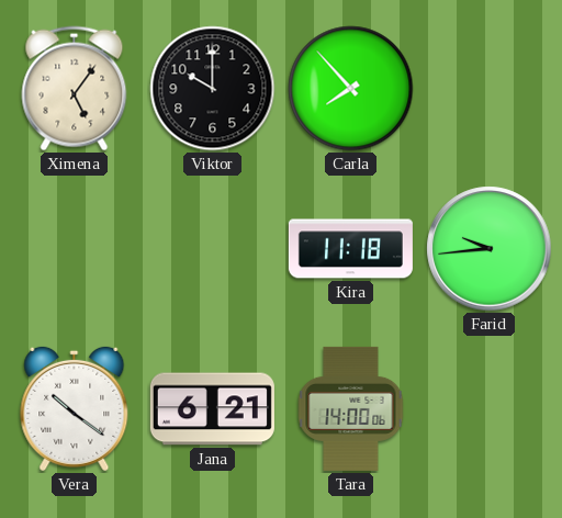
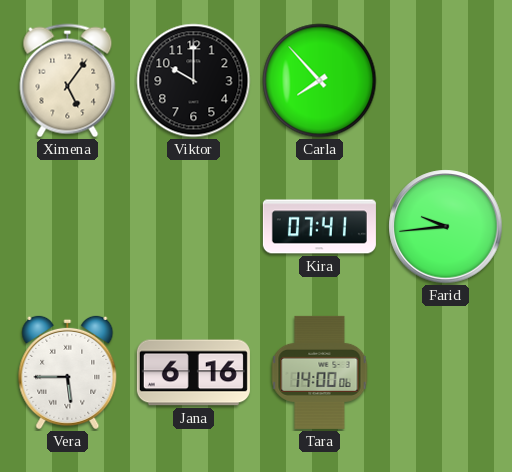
Kira: 11:18 -> 07:41
Vera: 10:21 -> 5:45
Jana: 6:21 -> 6:16
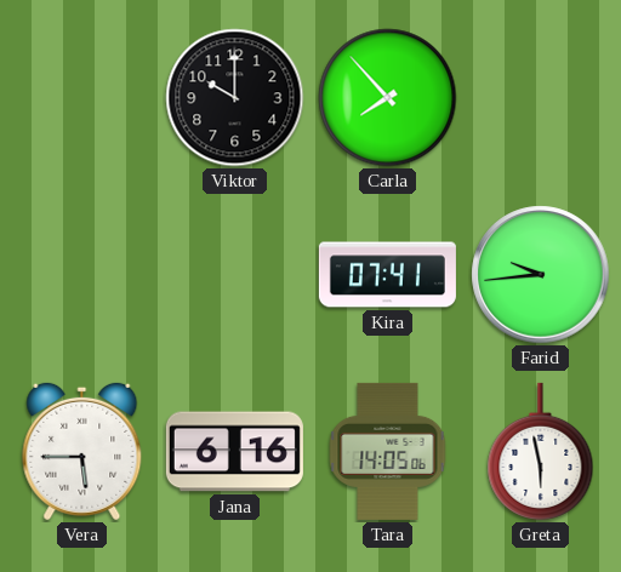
Ximena: 5:06 -> none
Tara: 14:00 -> 14:05
Greta: none -> 5:58
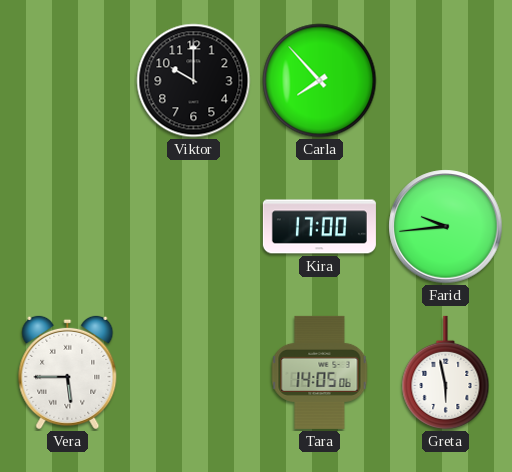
Kira: 07:41 -> 17:00
Jana: 6:16 -> none
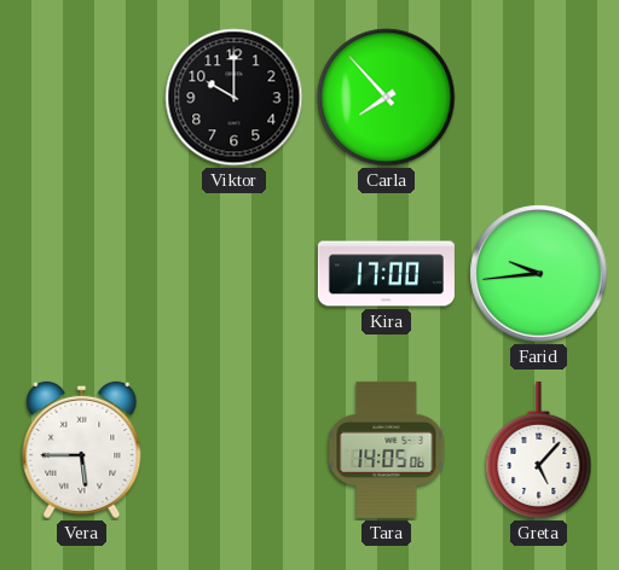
Greta: 5:58 -> 5:07
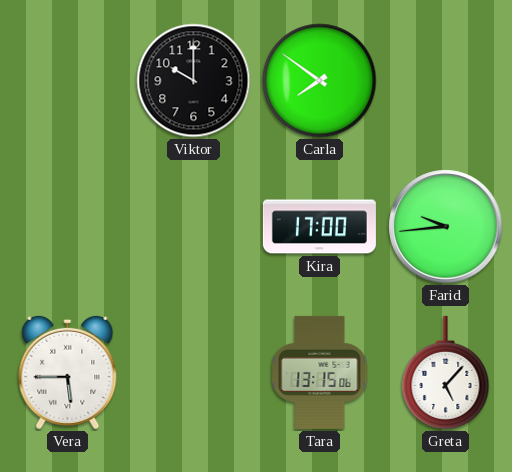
Carla: 7:53 -> 7:51
Tara: 14:05 -> 13:15
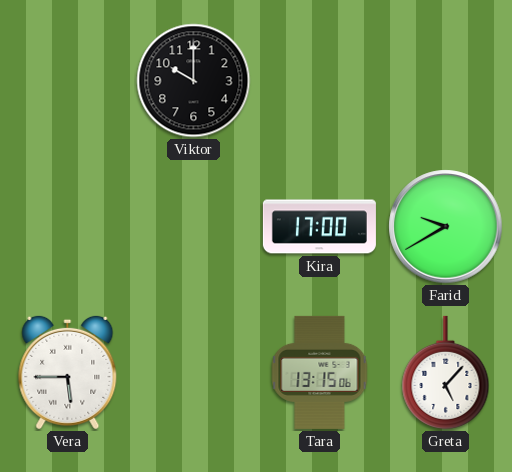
Carla: 7:51 -> none
Farid: 9:44 -> 9:40
